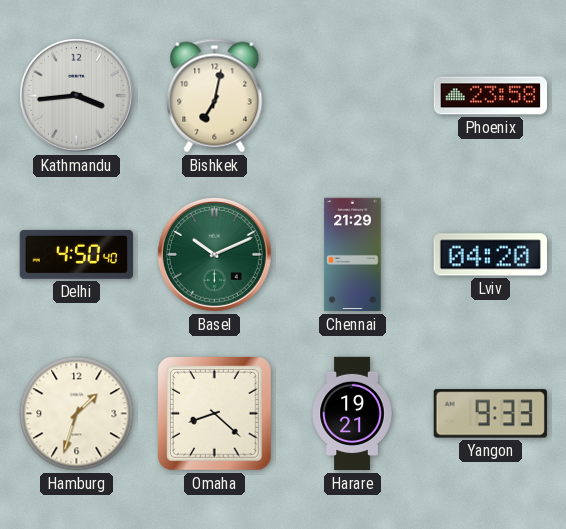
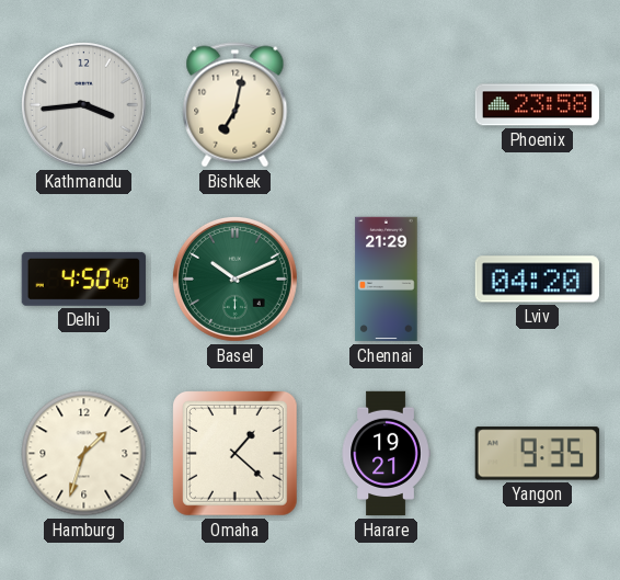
Omaha: 8:22 -> 1:22
Yangon: 9:33 -> 9:35
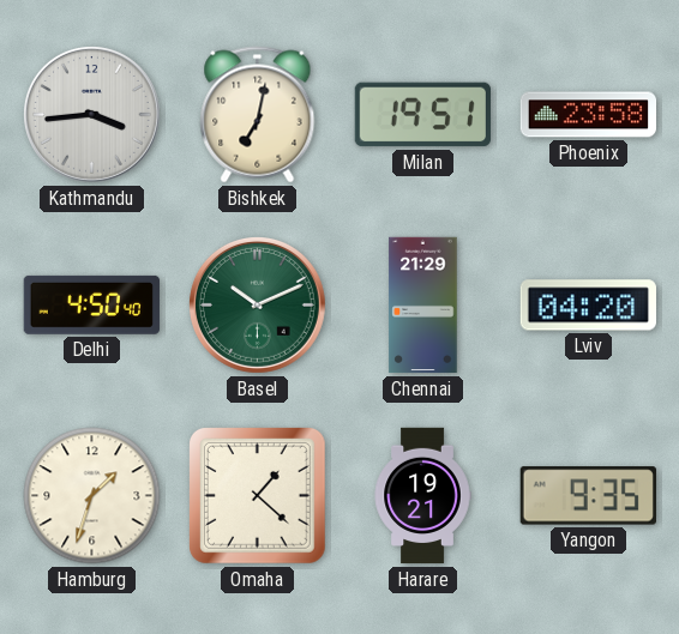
Milan: none -> 19:51
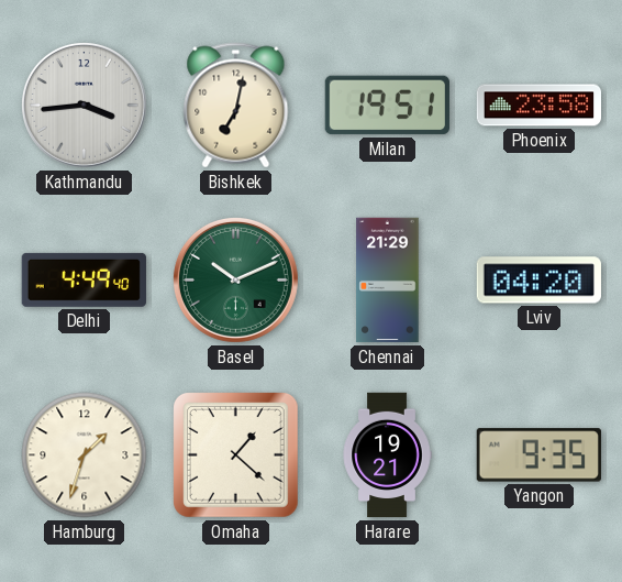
Delhi: 4:50 -> 4:49
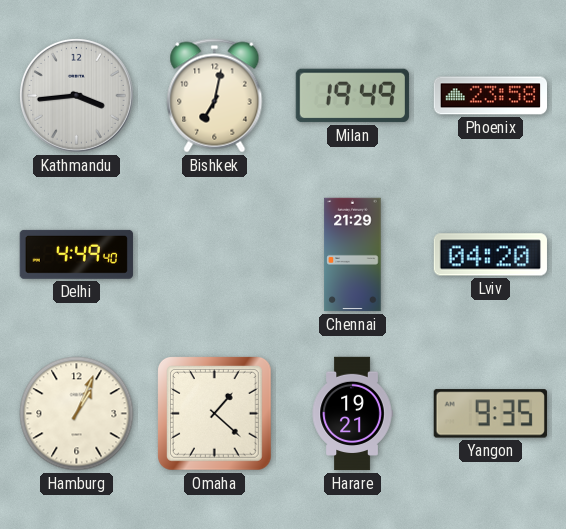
Milan: 19:51 -> 19:49
Basel: 10:11 -> none
Hamburg: 1:33 -> 1:04
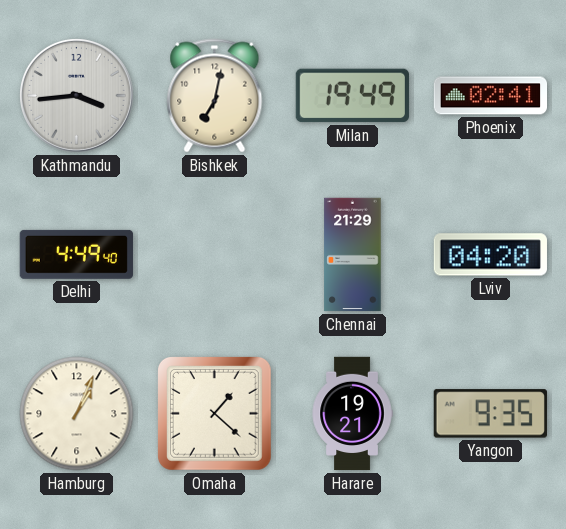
Phoenix: 23:58 -> 02:41
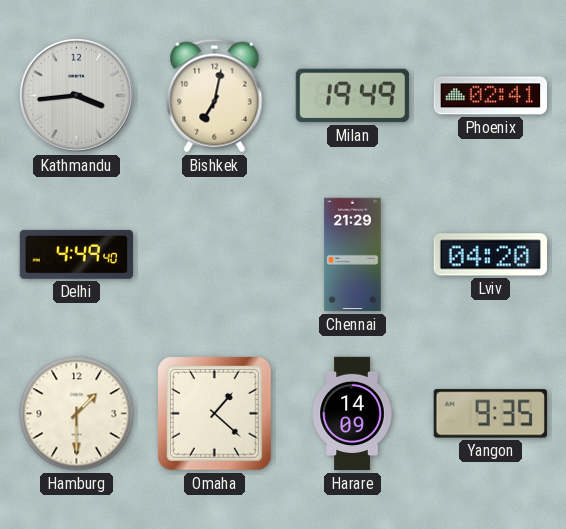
Hamburg: 1:04 -> 1:30
Harare: 19:21 -> 14:09
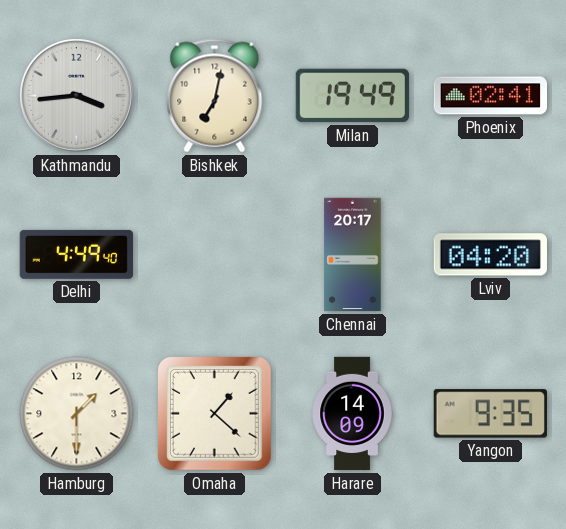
Chennai: 21:29 -> 20:17
